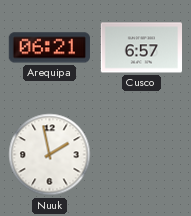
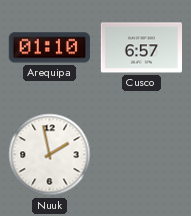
Arequipa: 06:21 -> 01:10
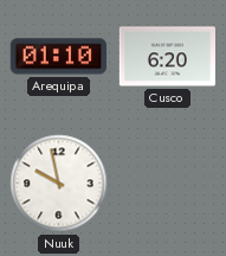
Cusco: 6:57 -> 6:20
Nuuk: 1:58 -> 9:58
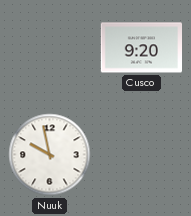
Arequipa: 01:10 -> none
Cusco: 6:20 -> 9:20
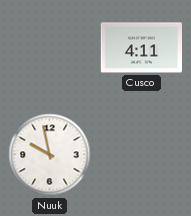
Cusco: 9:20 -> 4:11
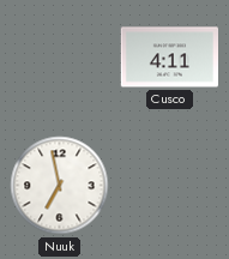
Nuuk: 9:58 -> 6:58
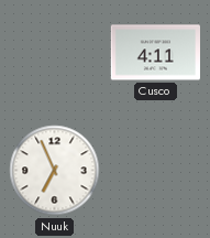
Nuuk: 6:58 -> 6:56
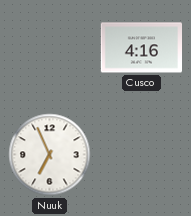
Cusco: 4:11 -> 4:16
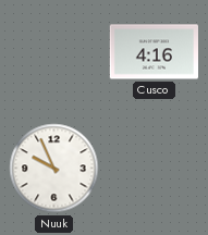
Nuuk: 6:56 -> 9:56
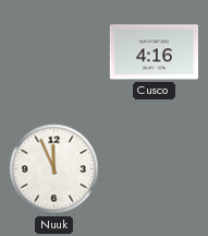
Nuuk: 9:56 -> 11:56
